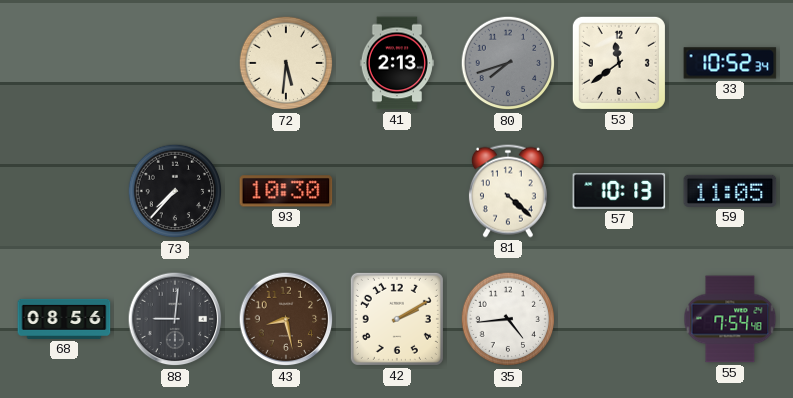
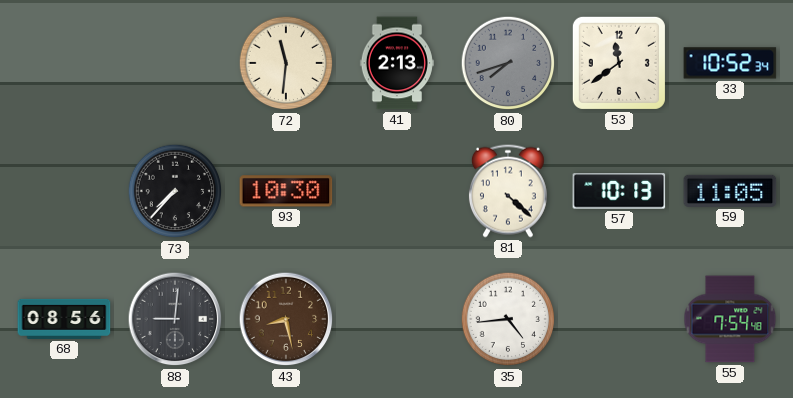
72: 5:31 -> 11:31
42: 2:10 -> none
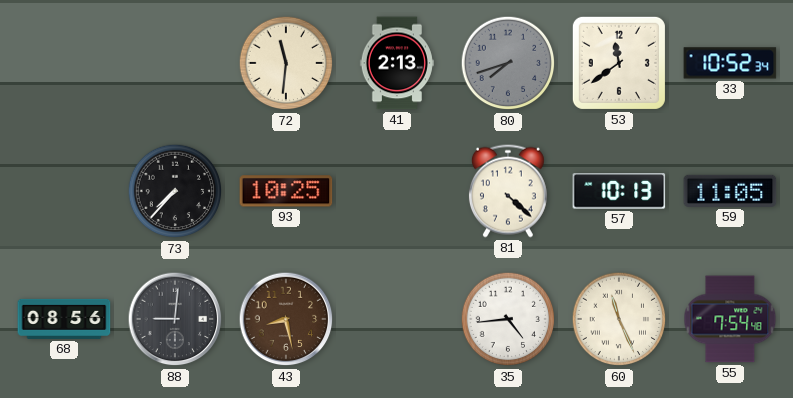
93: 10:30 -> 10:25
60: none -> 11:26
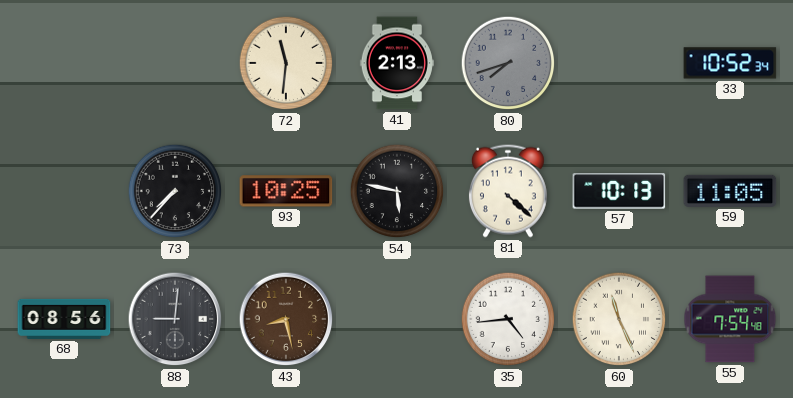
53: 11:39 -> none
54: none -> 5:47
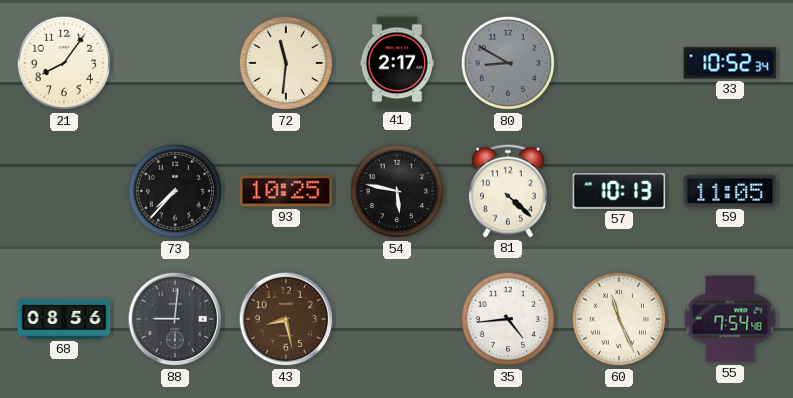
21: none -> 8:06
41: 2:13 -> 2:17
80: 7:42 -> 8:50
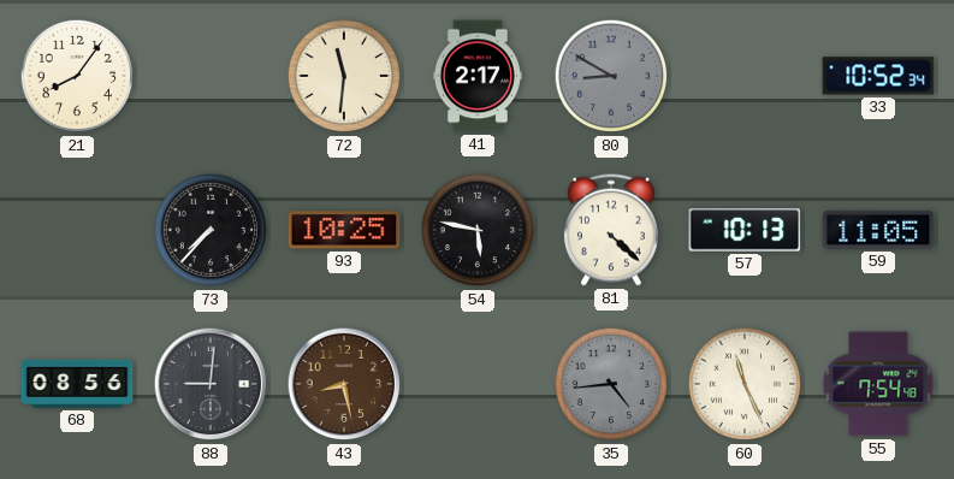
35 dial: white -> grey
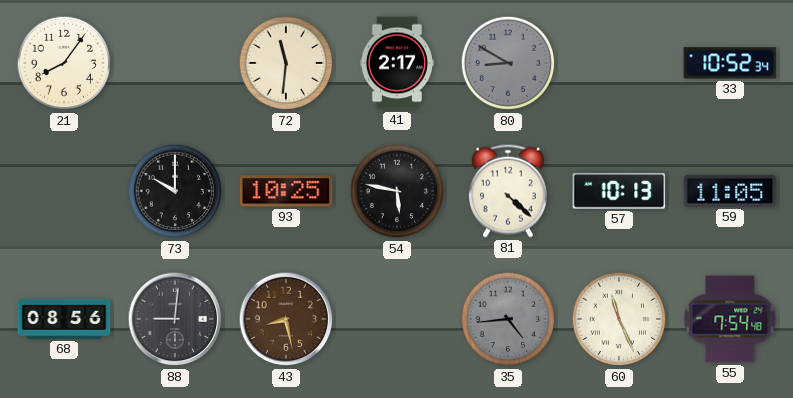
73: 7:37 -> 10:00
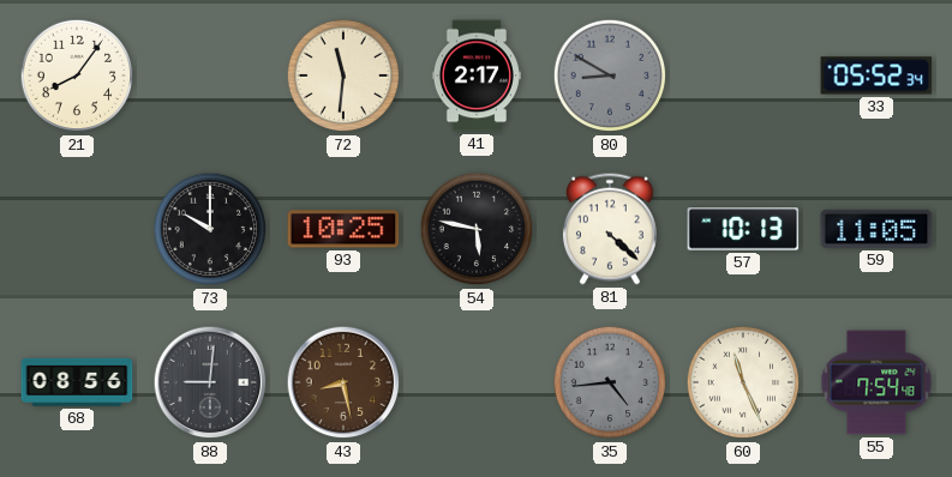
33: 10:52 -> 05:52
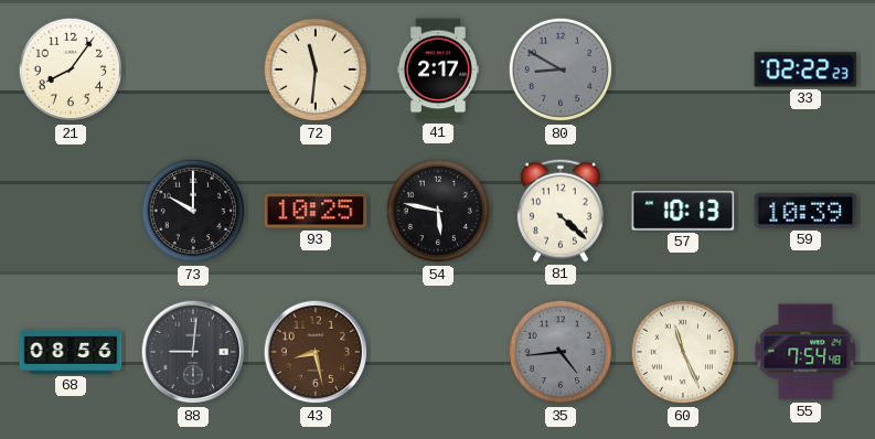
33: 05:52 -> 02:22
59: 11:05 -> 10:39
